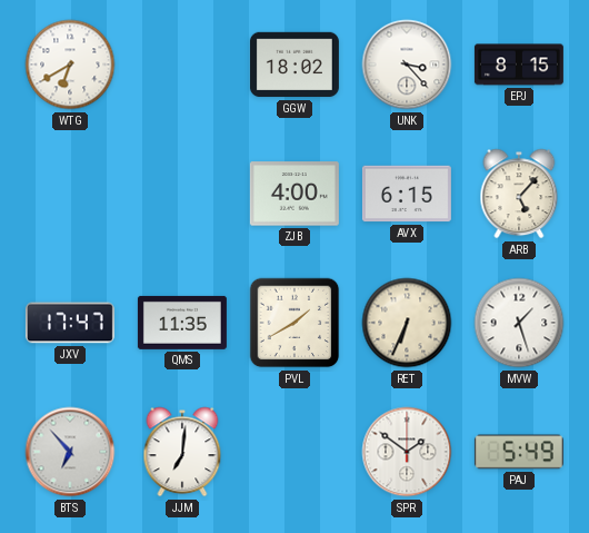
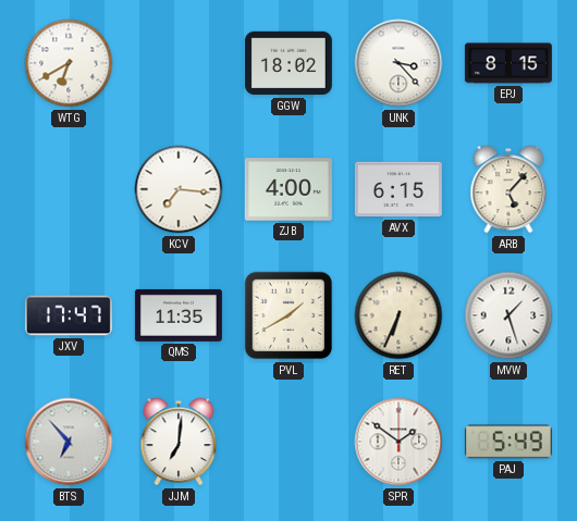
KCV: none -> 7:16
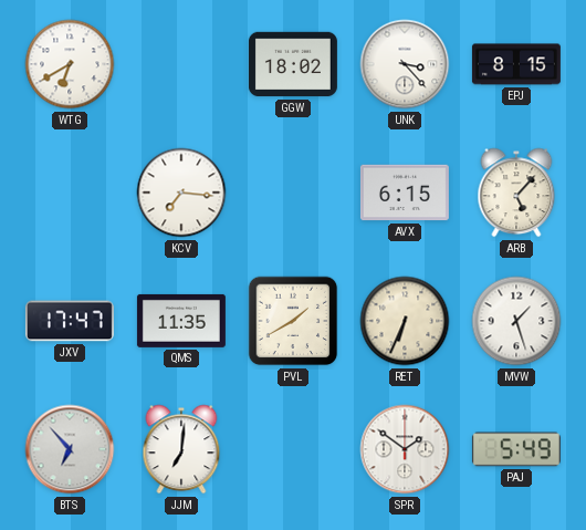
ZJB: 4:00 -> none
